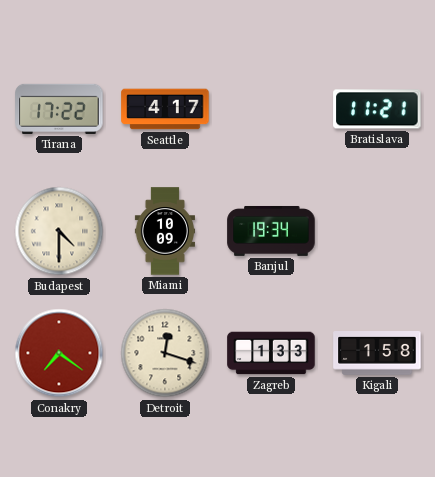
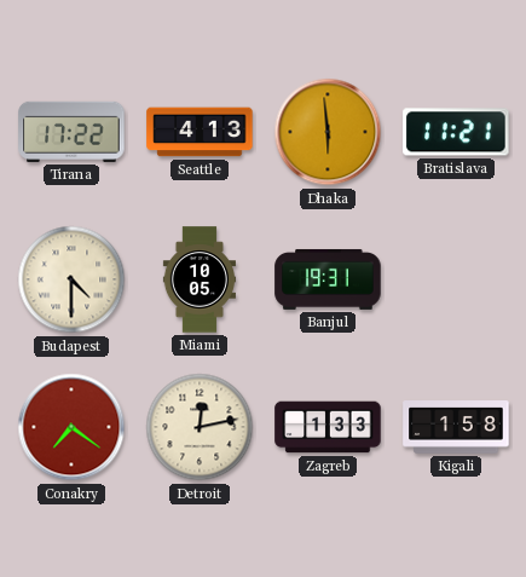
Seattle: 4:17 -> 4:13
Dhaka: none -> 5:59
Miami: 10:09 -> 10:05
Banjul: 19:34 -> 19:31
Detroit: 12:18 -> 12:13
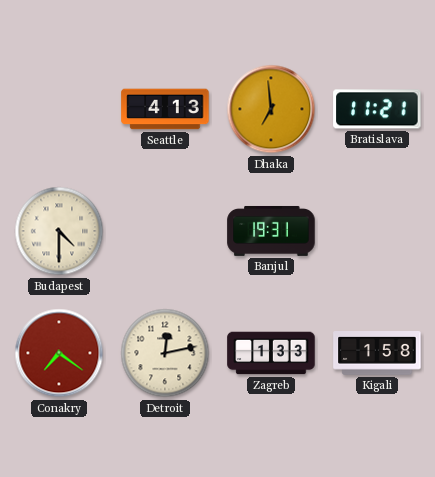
Tirana: 17:22 -> none
Dhaka: 5:59 -> 6:59
Miami: 10:05 -> none
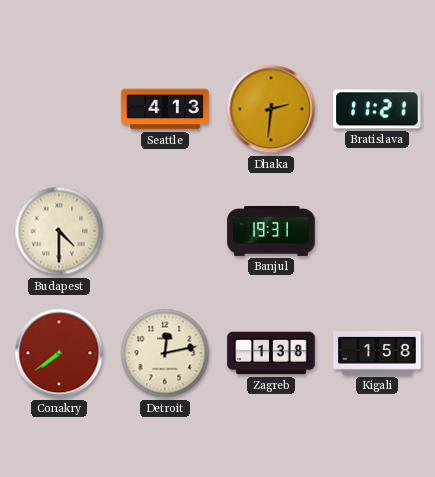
Dhaka: 6:59 -> 2:31
Conakry: 7:21 -> 7:39
Zagreb: 1:33 -> 1:38
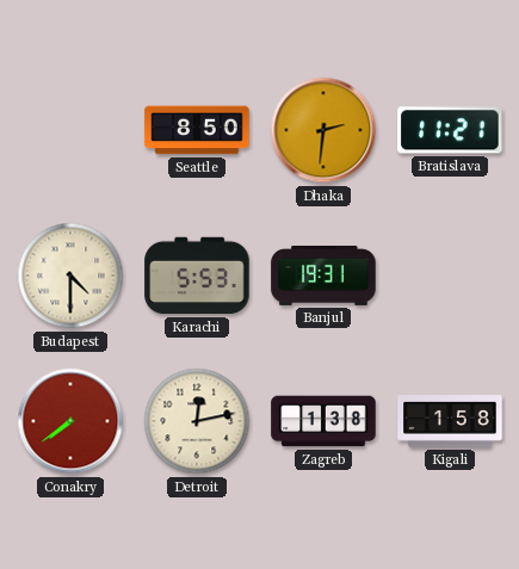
Seattle: 4:13 -> 8:50
Karachi: none -> 5:53
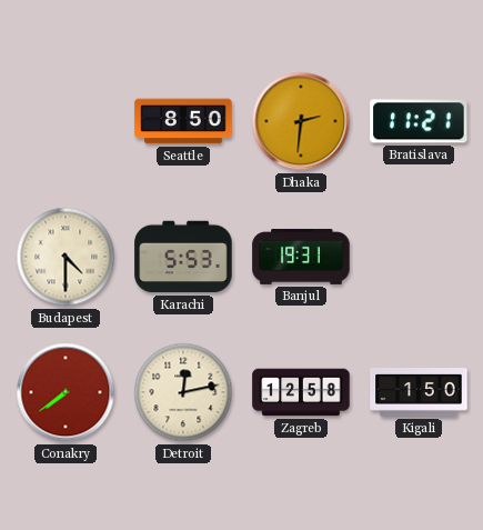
Zagreb: 1:38 -> 12:58
Kigali: 1:58 -> 1:50
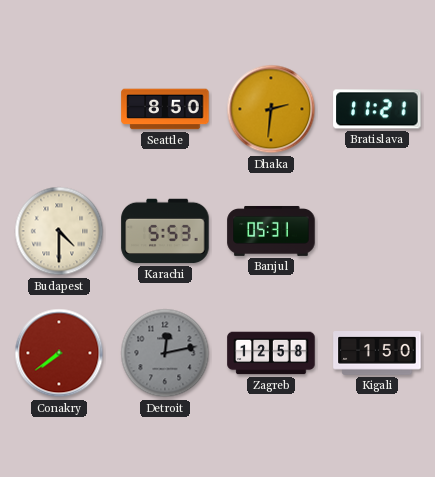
Banjul: 19:31 -> 05:31
Detroit dial: cream -> grey
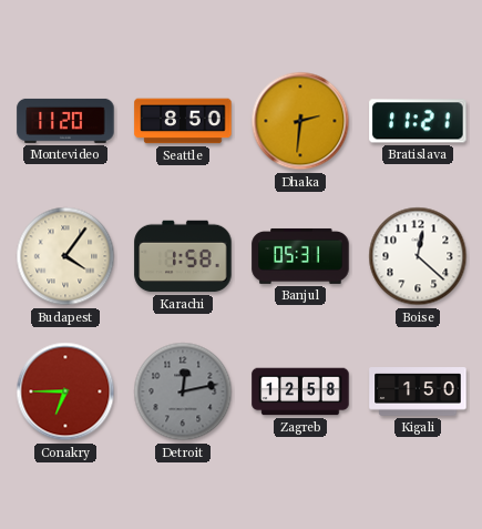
Montevideo: none -> 11:20
Budapest: 4:30 -> 4:06
Karachi: 5:53 -> 1:58
Boise: none -> 12:22
Conakry: 7:39 -> 6:45
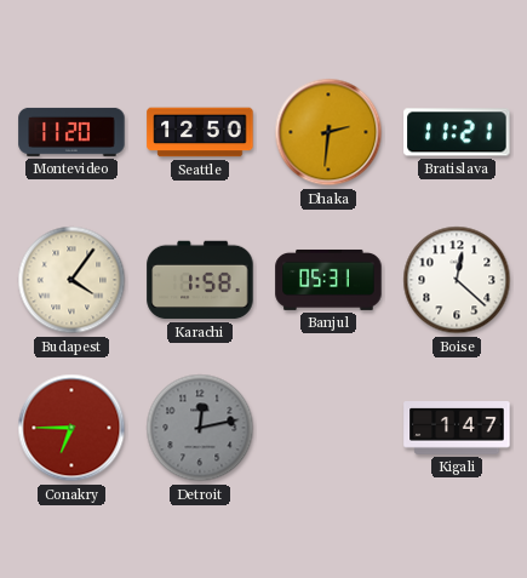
Seattle: 8:50 -> 12:50
Zagreb: 12:58 -> none
Kigali: 1:50 -> 1:47
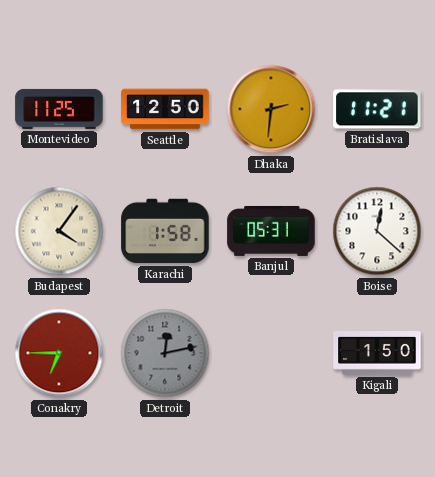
Montevideo: 11:20 -> 11:25
Kigali: 1:47 -> 1:50
